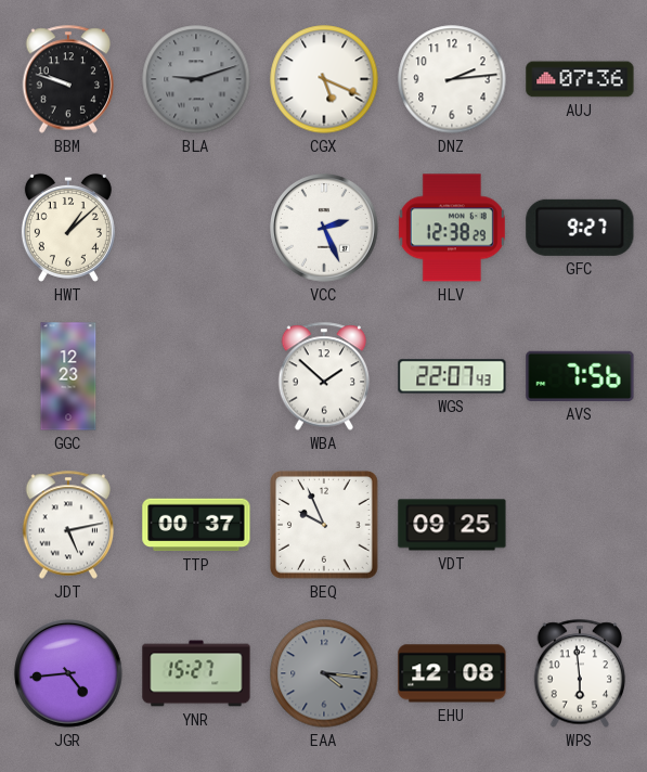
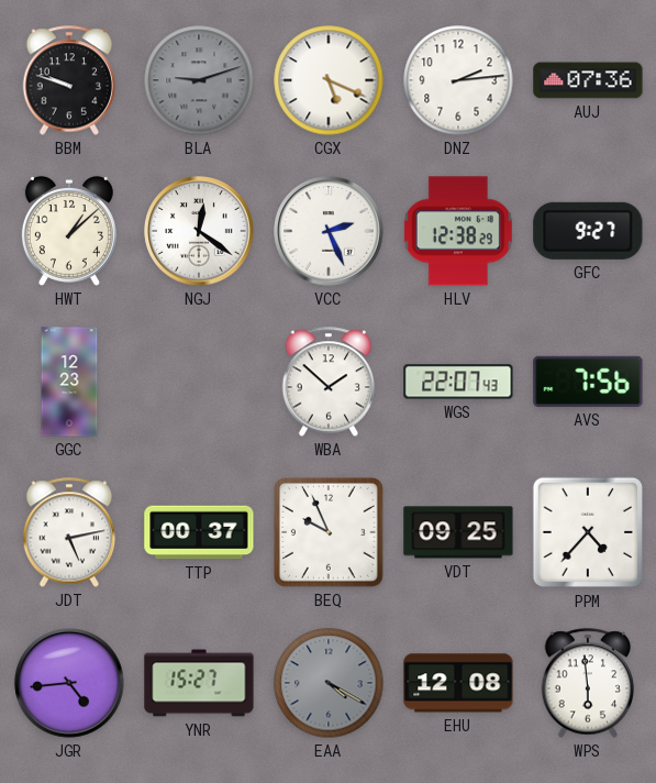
NGJ: none -> 12:21
PPM: none -> 4:37
EAA: 4:16 -> 4:20
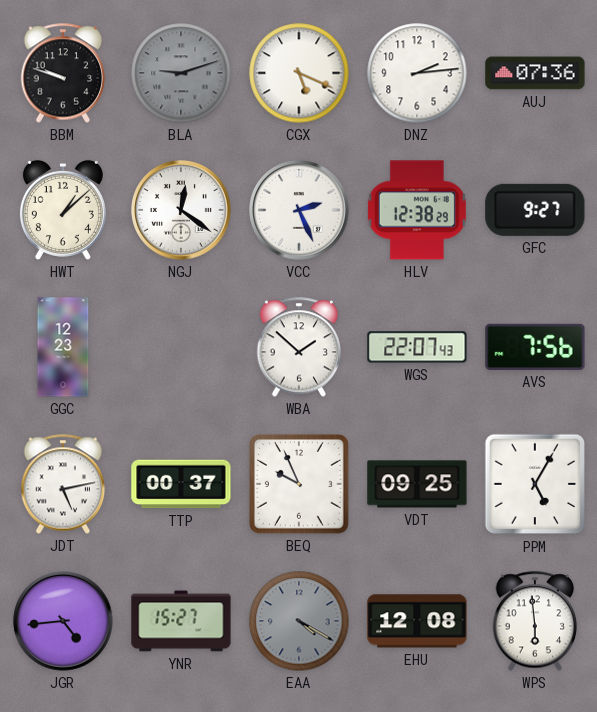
PPM: 4:37 -> 5:05
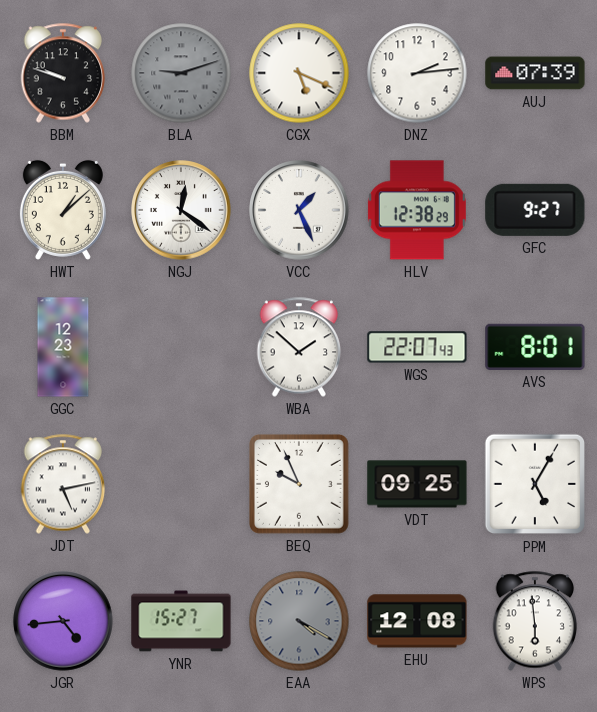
AUJ: 07:36 -> 07:39
VCC: 2:26 -> 1:26
AVS: 7:56 -> 8:01
TTP: 00:37 -> none
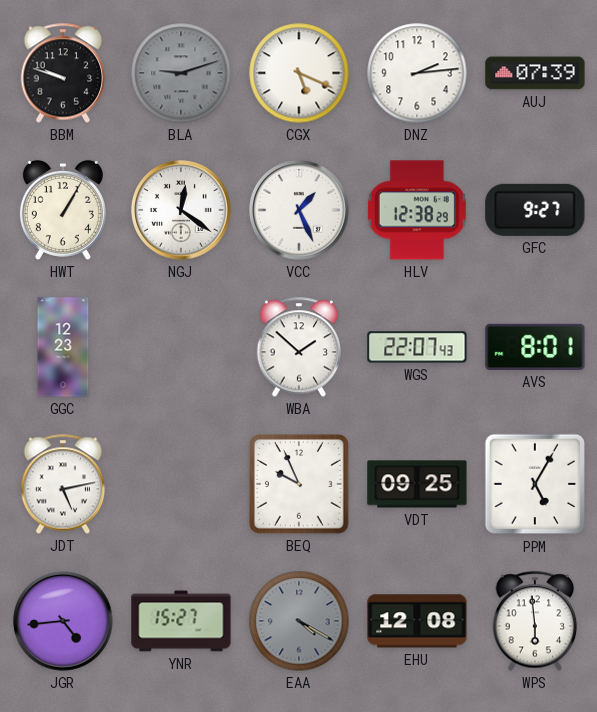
HWT: 1:08 -> 1:05
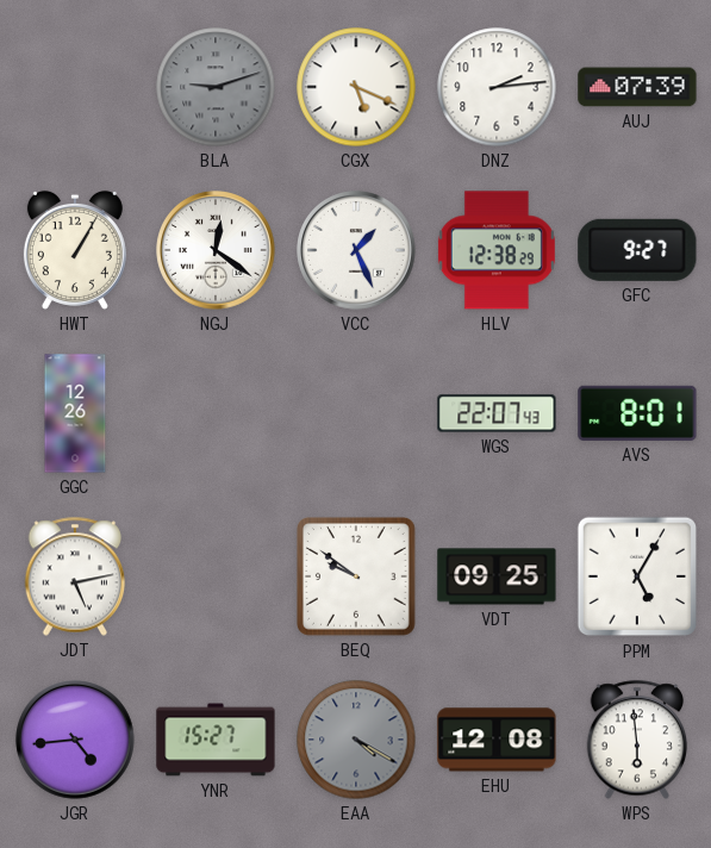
BBM: 9:48 -> none
GGC: 12:23 -> 12:26
WBA: 1:52 -> none
BEQ: 9:56 -> 9:51
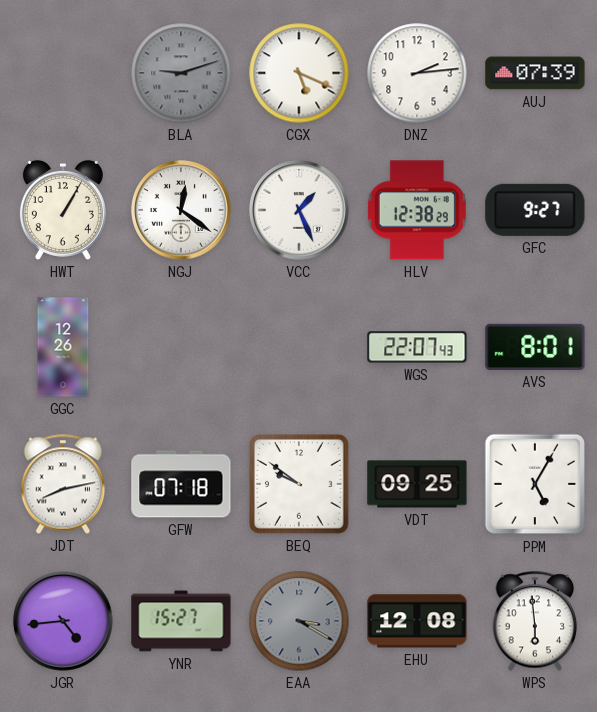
JDT: 5:13 -> 8:13
GFW: none -> 07:18
EAA: 4:20 -> 3:20
